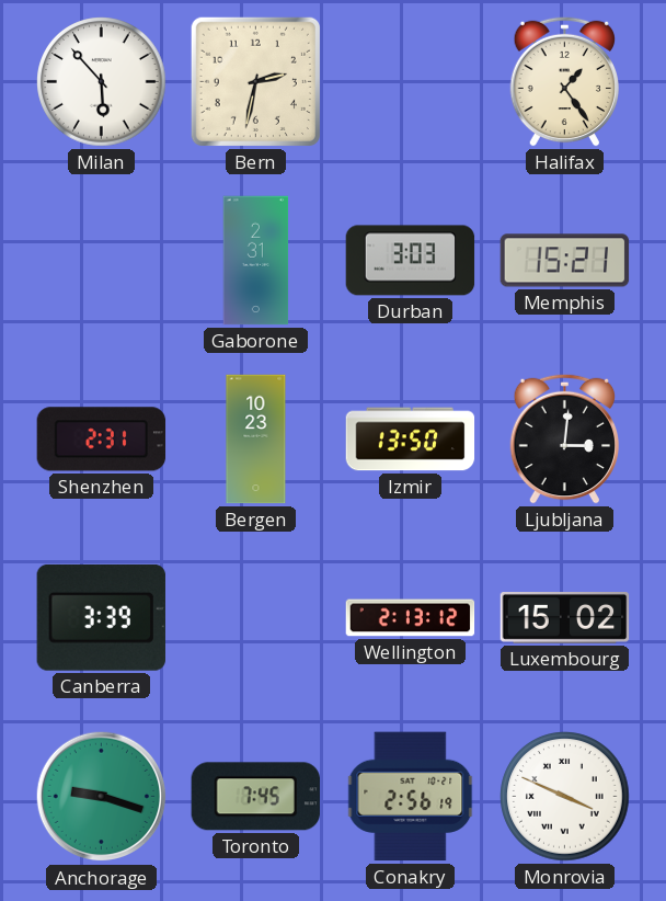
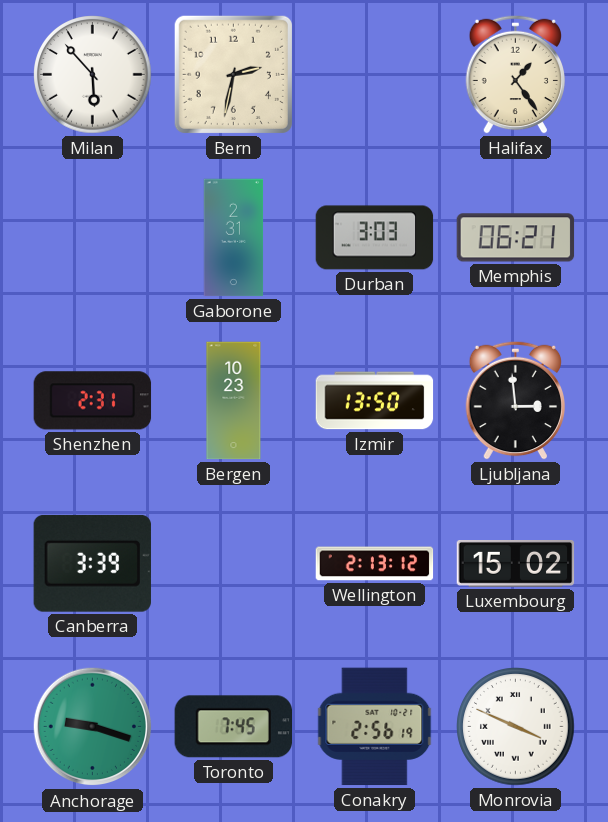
Memphis: 15:21 -> 06:21
Ljubljana: 3:01 -> 2:59
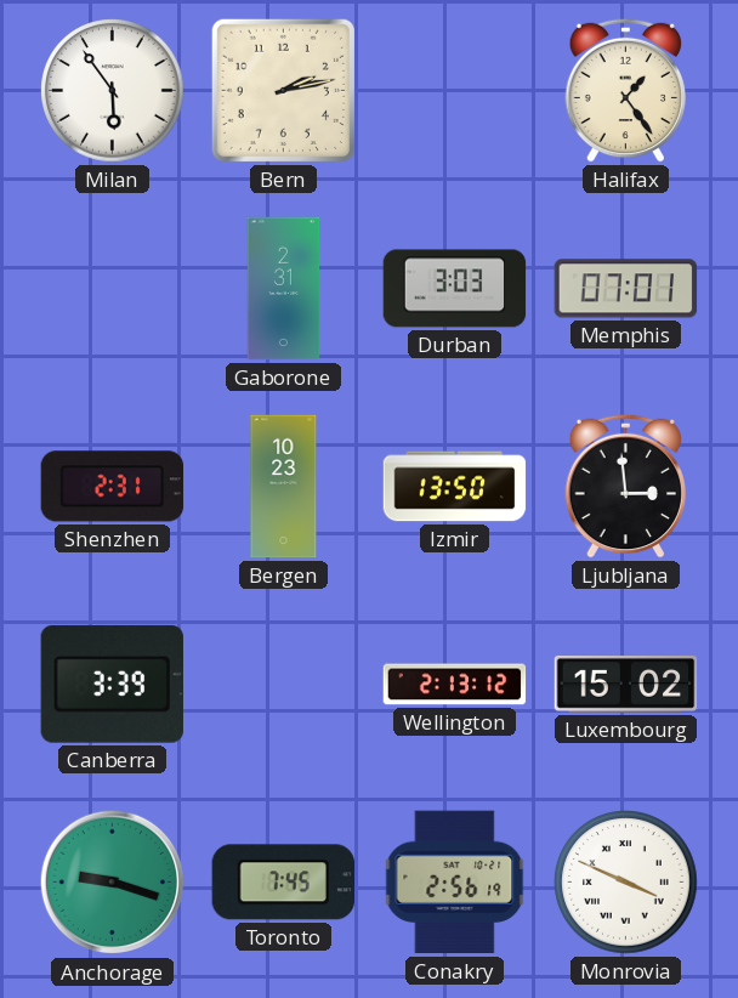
Milan: 5:53 -> 5:54
Bern: 2:32 -> 2:13
Memphis: 06:21 -> 07:01
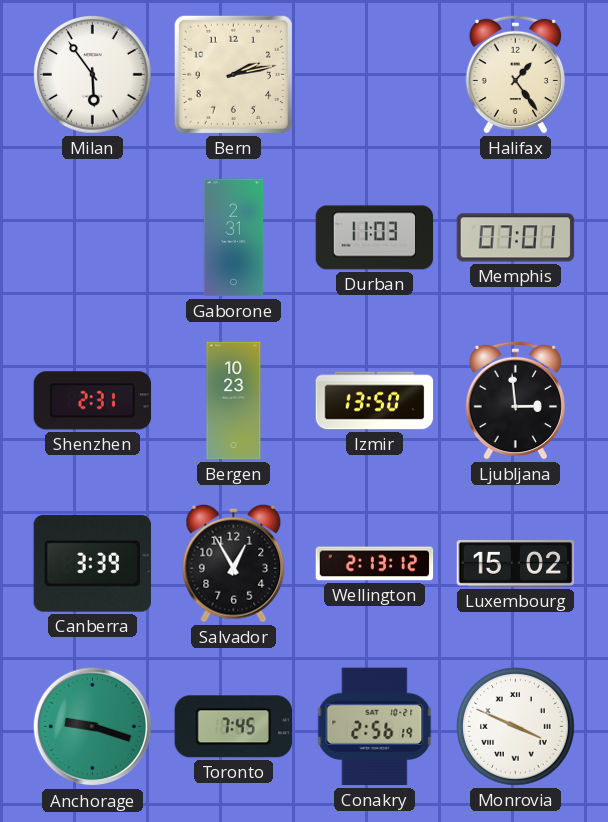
Durban: 3:03 -> 11:03
Salvador: none -> 12:55
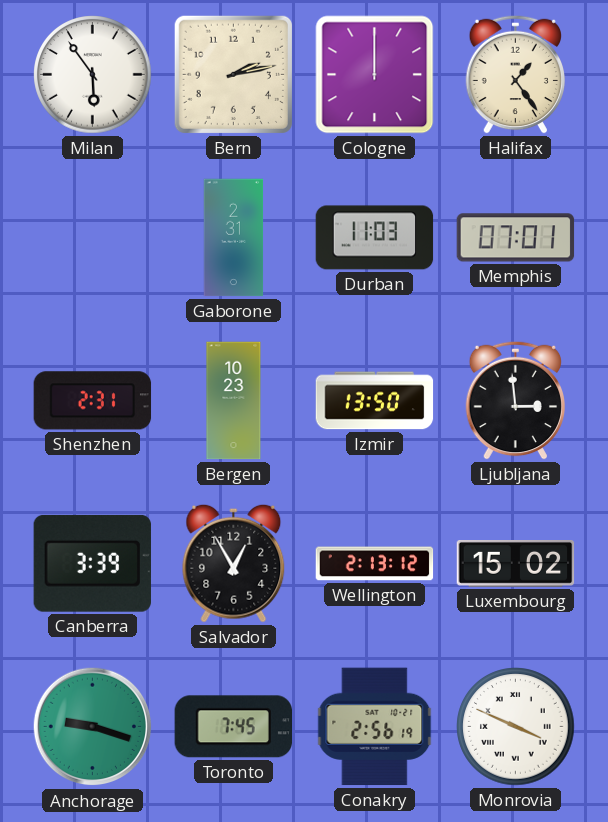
Cologne: none -> 12:00
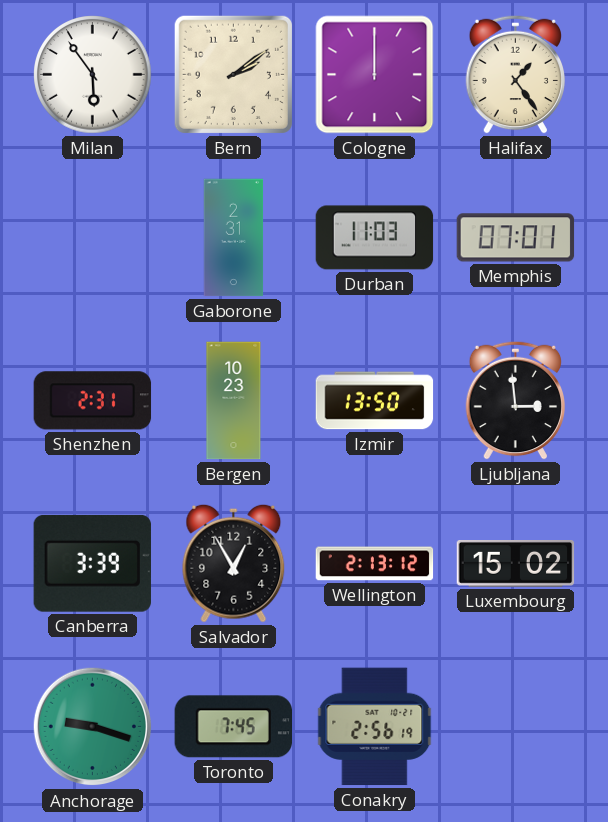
Bern: 2:13 -> 2:09
Monrovia: 3:49 -> none
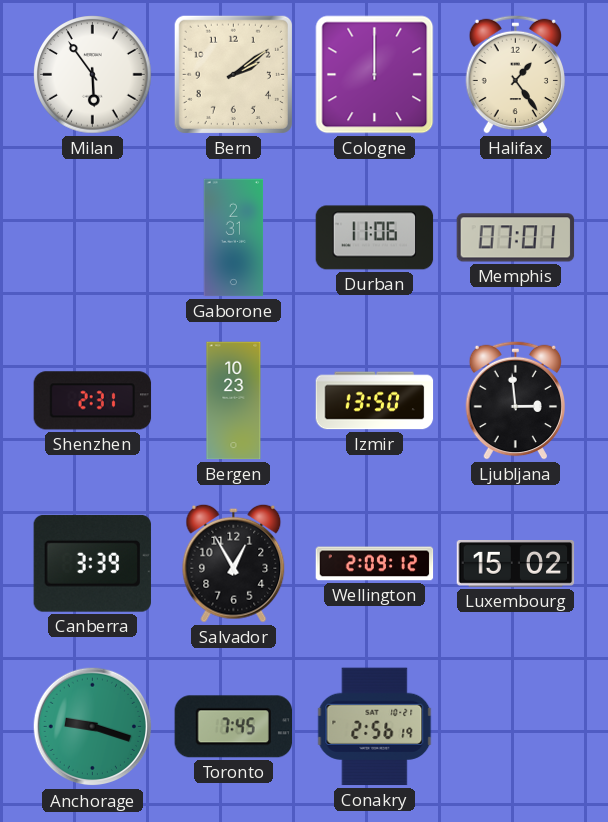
Durban: 11:03 -> 11:06
Wellington: 2:13 -> 2:09
